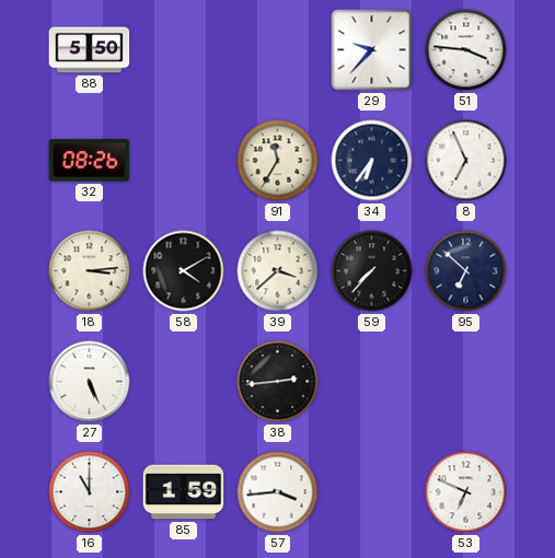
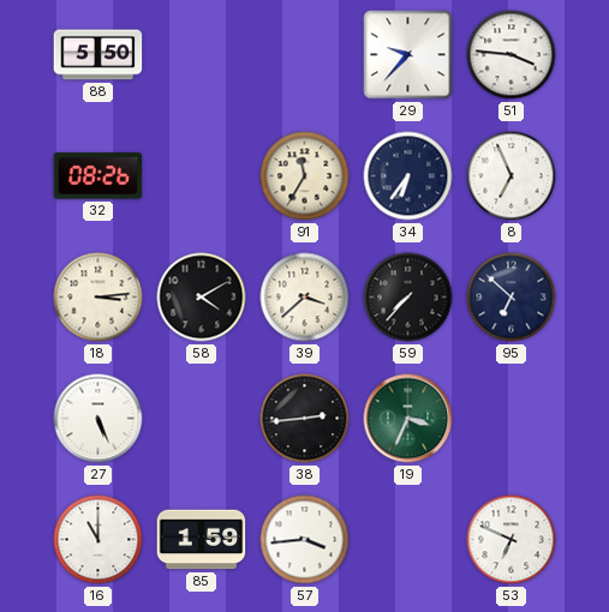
19: none -> 3:34
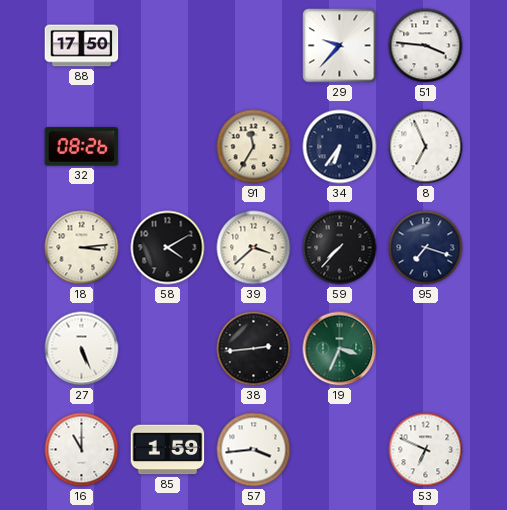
88: 5:50 -> 17:50
95: 6:52 -> 7:18
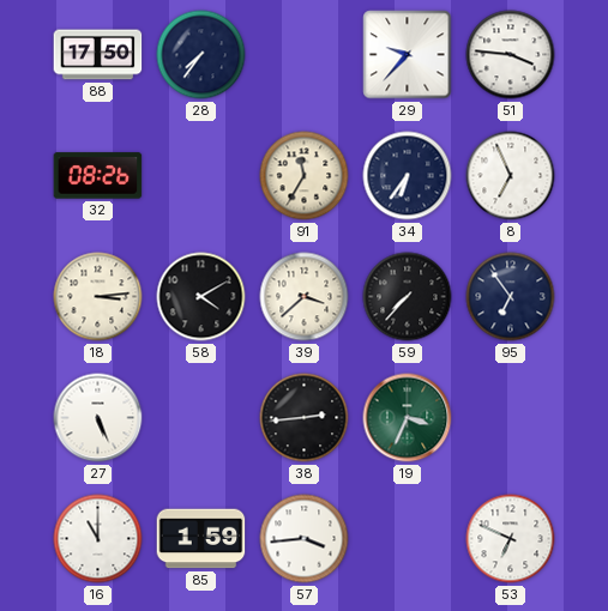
28: none -> 7:36
95: 7:18 -> 6:54
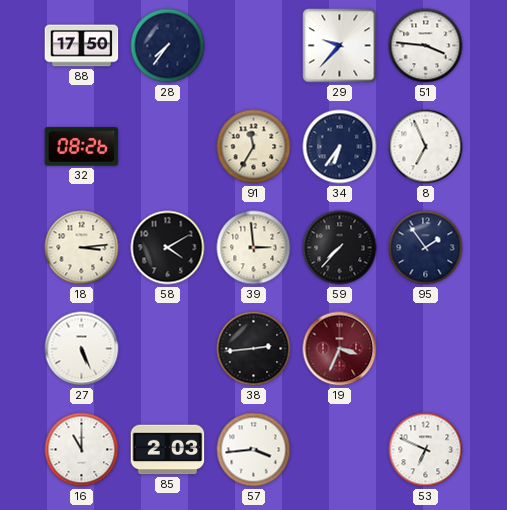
39: 3:38 -> 2:59
95: 6:54 -> 1:54
19 dial: green -> burgundy
85: 1:59 -> 2:03
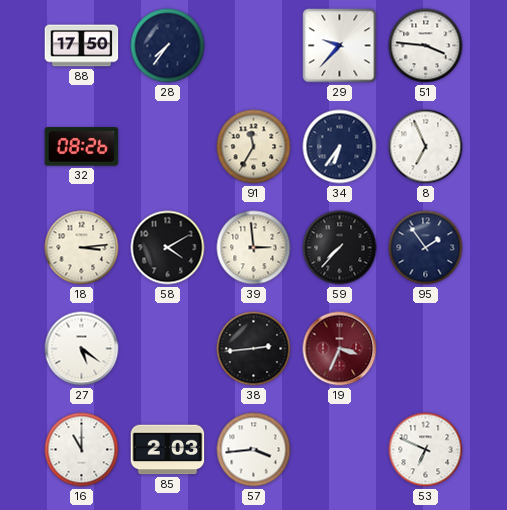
27: 5:26 -> 5:21
